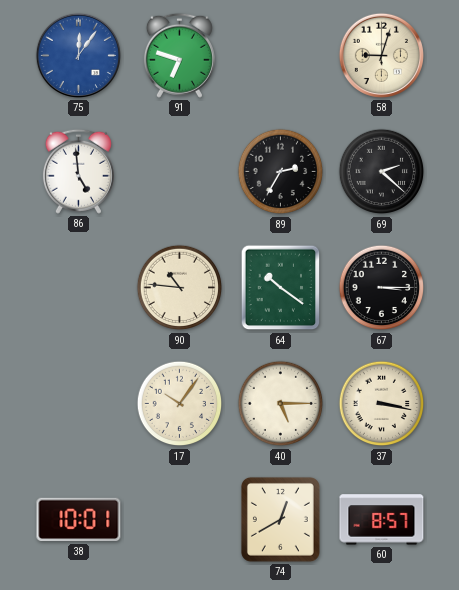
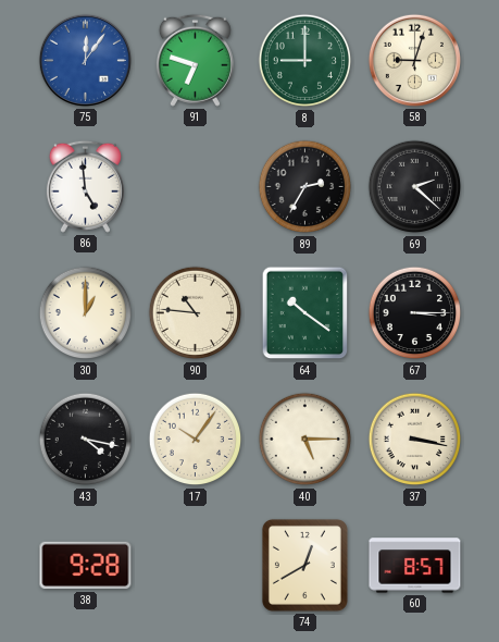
8: none -> 9:00
30: none -> 1:00
43: none -> 4:17
38: 10:01 -> 9:28
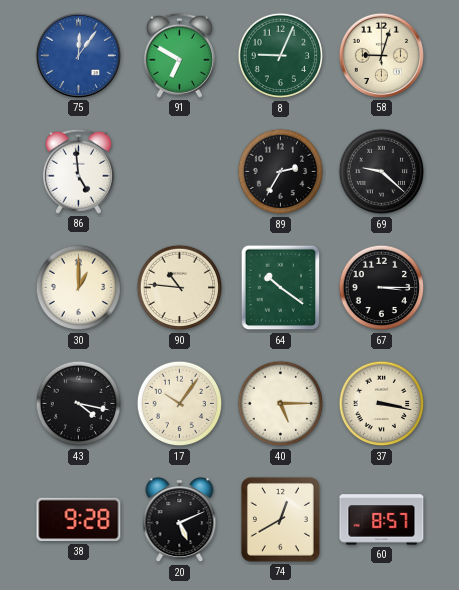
91: 6:48 -> 6:50
8: 9:00 -> 9:04
69: 2:22 -> 9:22
20: none -> 5:11
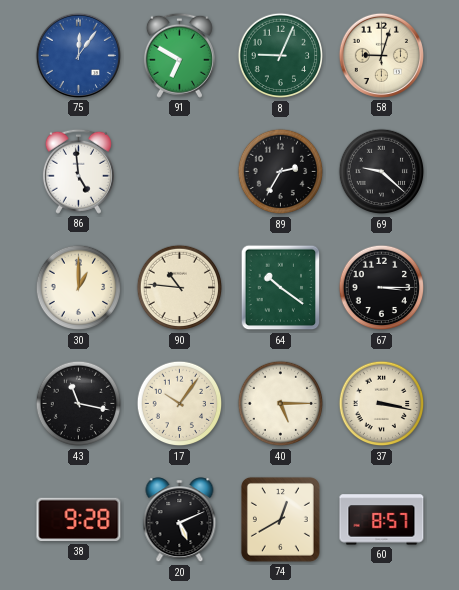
43: 4:17 -> 11:17
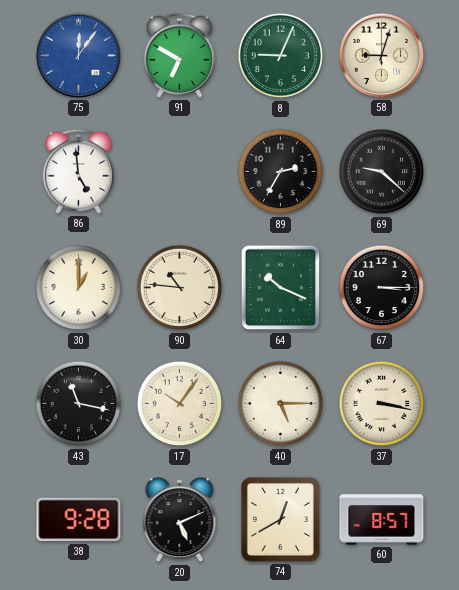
64: 10:21 -> 10:19
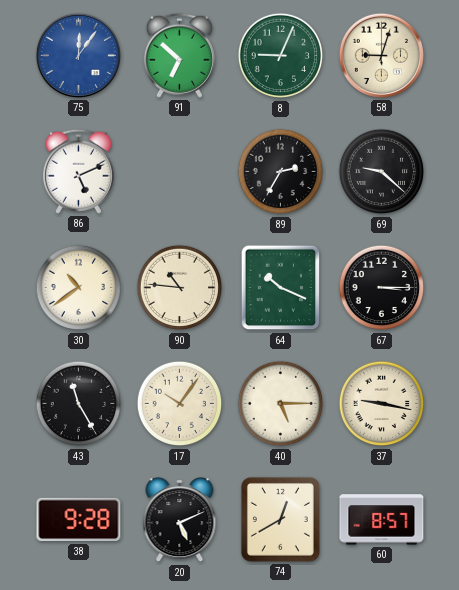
91: 6:50 -> 6:52
86: 4:59 -> 5:11
30: 1:00 -> 10:39
43: 11:17 -> 11:25
37: 3:17 -> 9:17
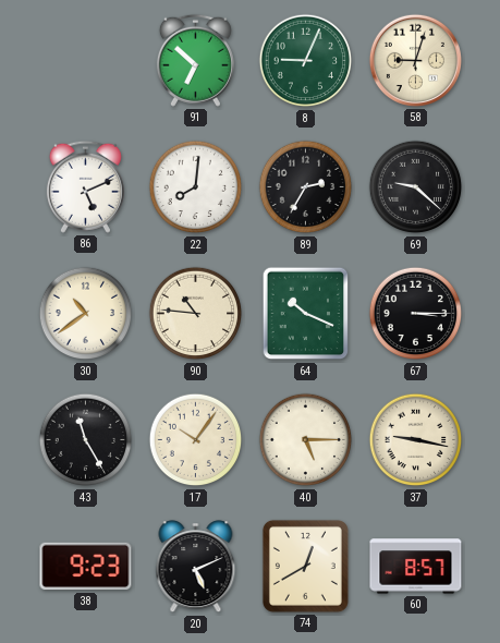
75: 12:06 -> none
22: none -> 8:01
38: 9:28 -> 9:23
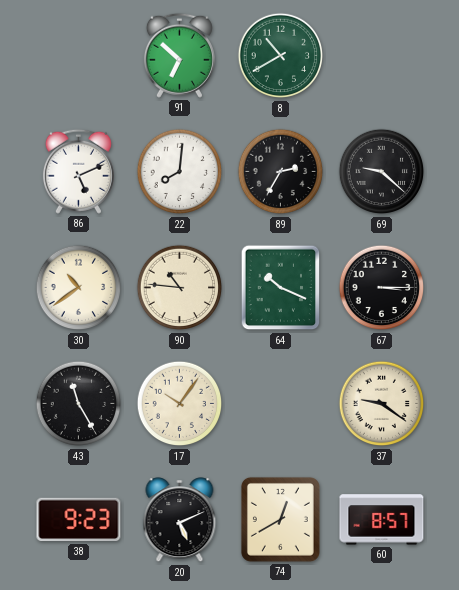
8: 9:04 -> 10:40
58: 9:03 -> none
40: 5:15 -> none
37: 9:17 -> 9:21
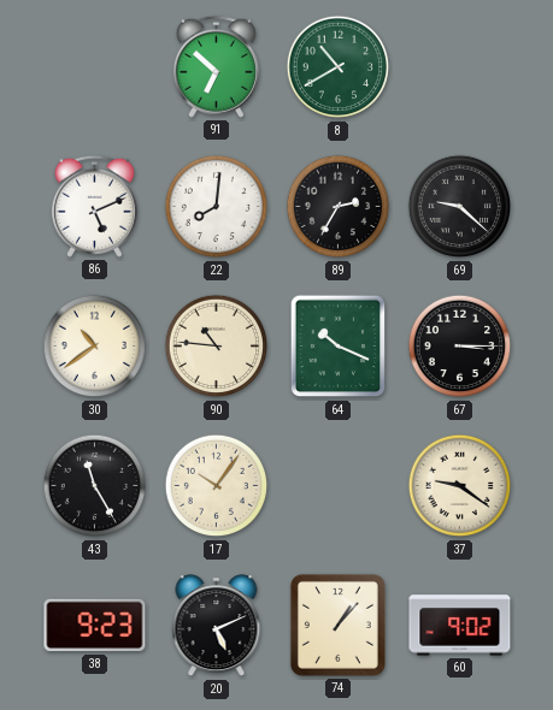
74: 12:40 -> 1:07
60: 8:57 -> 9:02
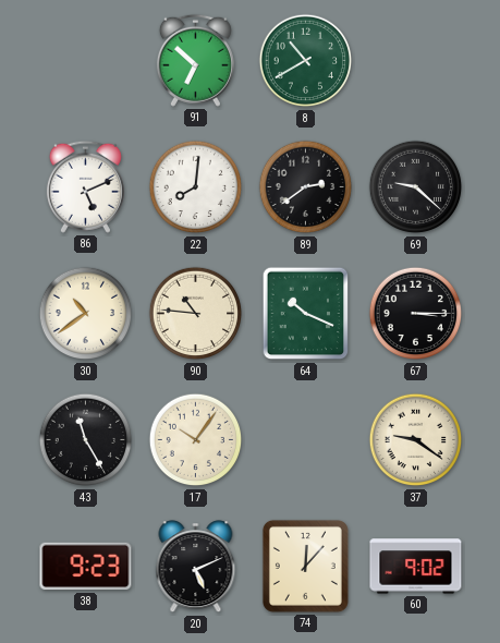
89: 2:35 -> 2:39
74: 1:07 -> 12:07
